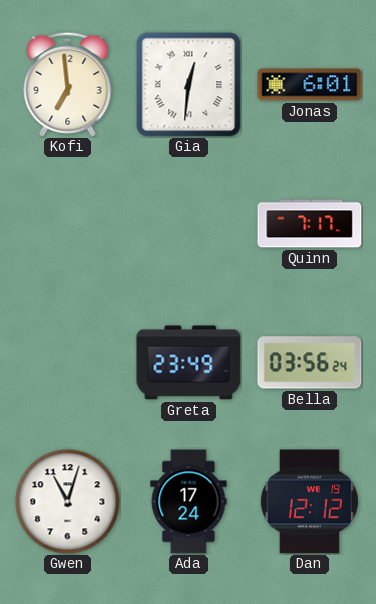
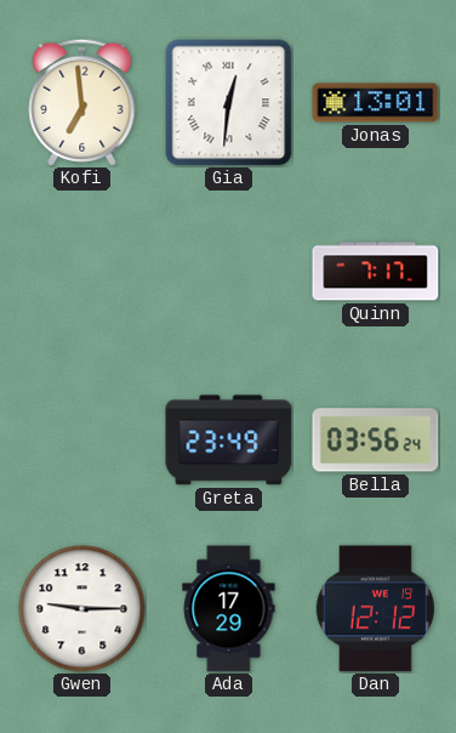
Jonas: 6:01 -> 13:01
Gwen: 11:03 -> 9:15
Ada: 17:24 -> 17:29
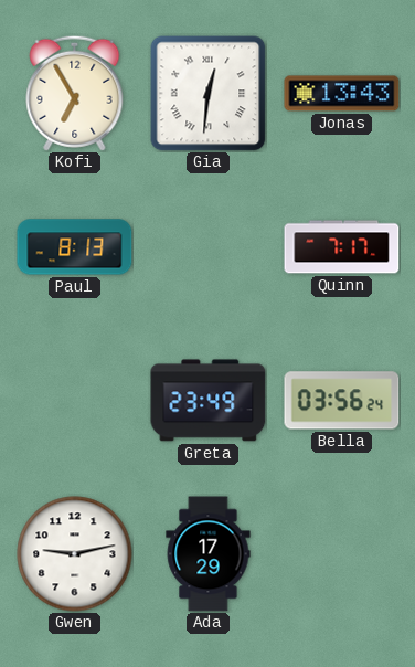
Kofi: 6:59 -> 6:55
Jonas: 13:01 -> 13:43
Paul: none -> 8:13
Gwen: 9:15 -> 9:13
Dan: 12:12 -> none
